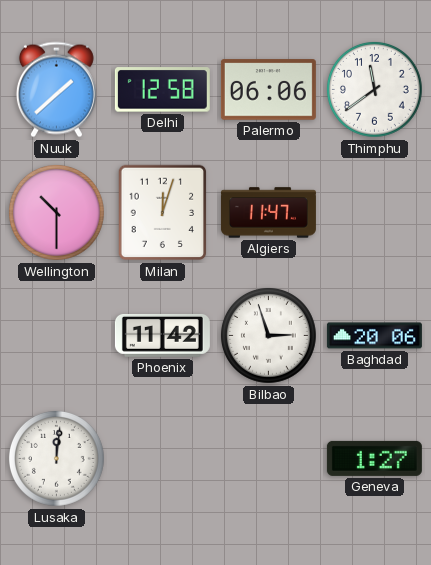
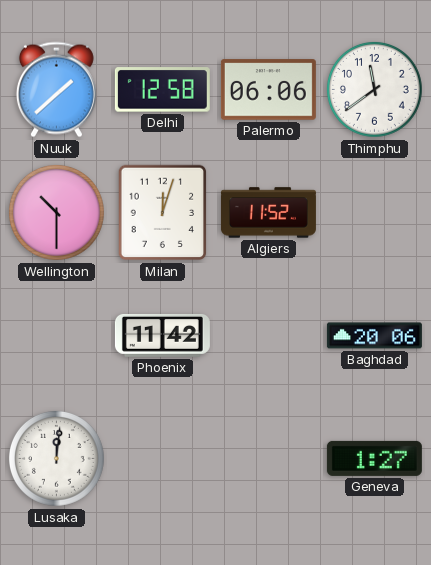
Algiers: 11:47 -> 11:52
Bilbao: 2:57 -> none
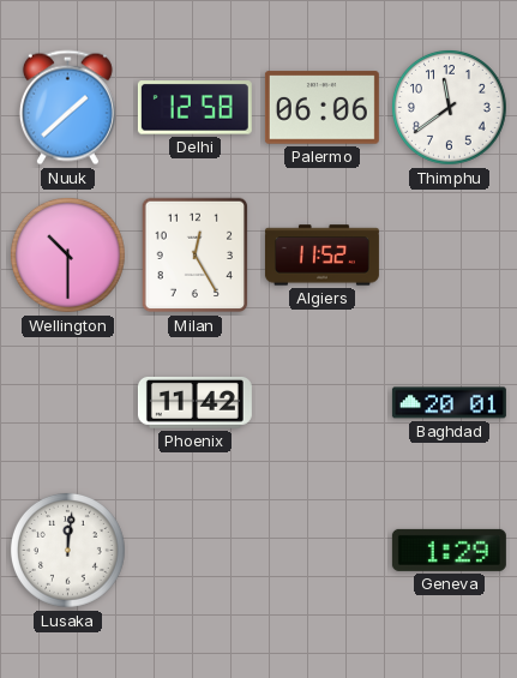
Milan: 12:03 -> 12:25
Baghdad: 20:06 -> 20:01
Geneva: 1:27 -> 1:29
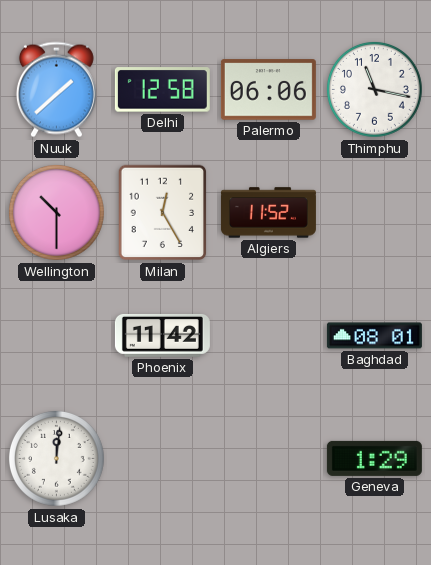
Thimphu: 11:39 -> 11:17
Baghdad: 20:01 -> 08:01
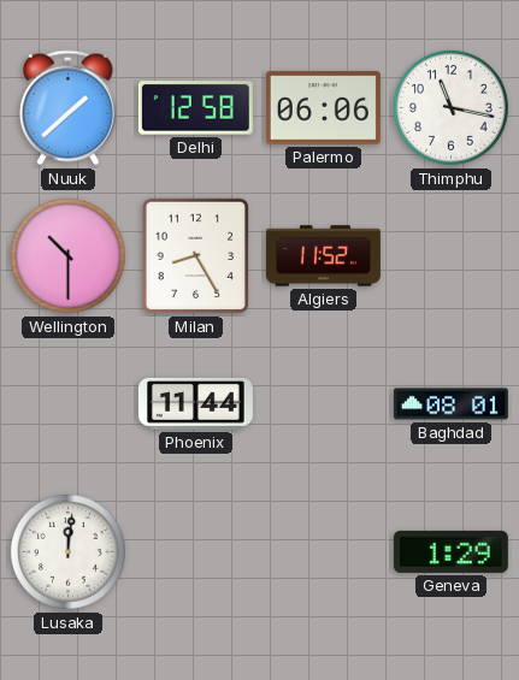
Milan: 12:25 -> 8:25
Phoenix: 11:42 -> 11:44
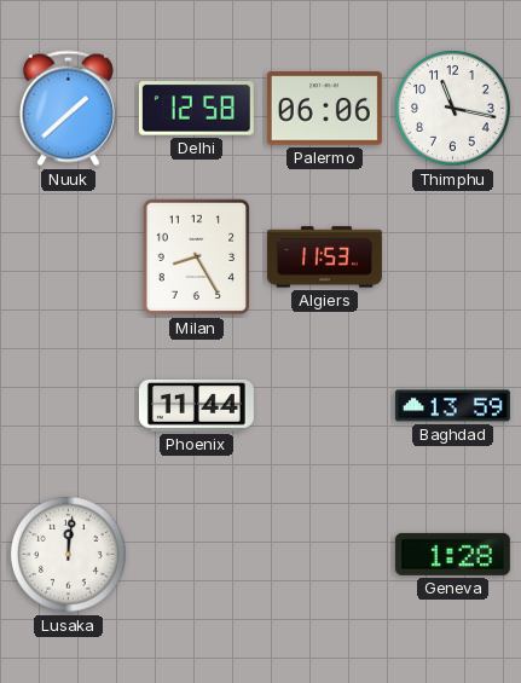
Wellington: 10:30 -> none
Algiers: 11:52 -> 11:53
Baghdad: 08:01 -> 13:59
Geneva: 1:29 -> 1:28
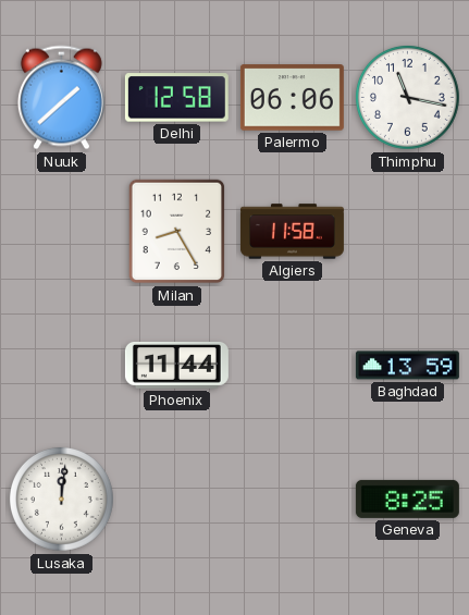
Algiers: 11:53 -> 11:58
Geneva: 1:28 -> 8:25
